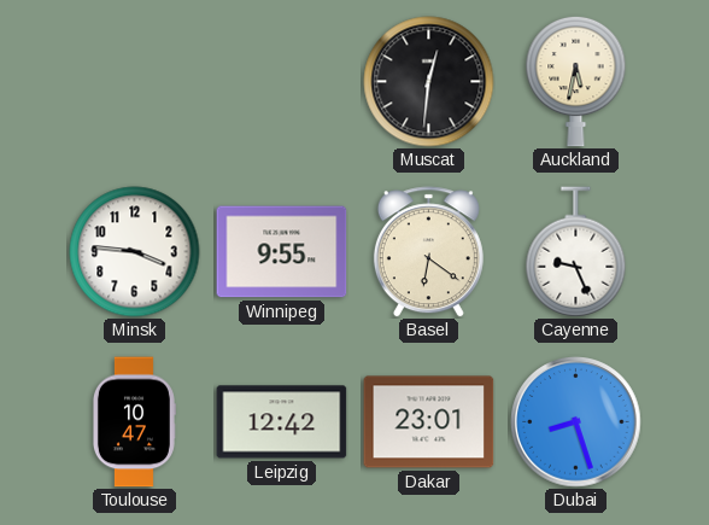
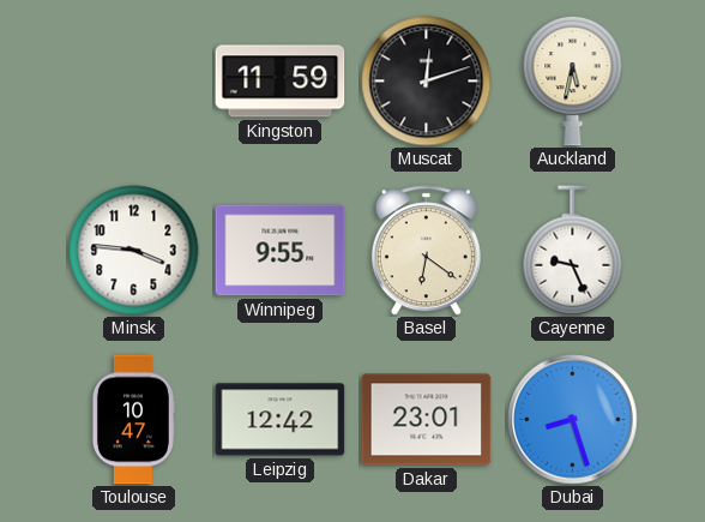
Kingston: none -> 11:59
Muscat: 12:31 -> 12:12
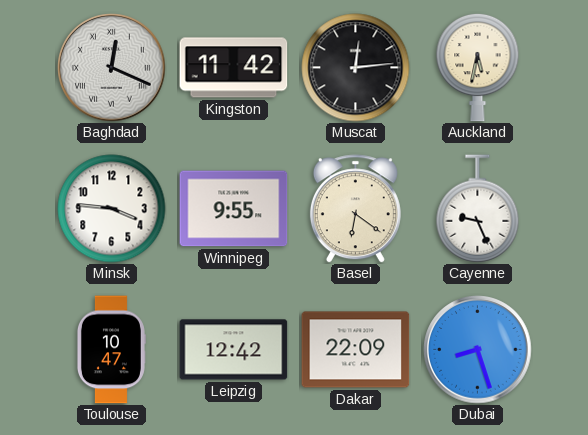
Baghdad: none -> 12:19
Kingston: 11:59 -> 11:42
Muscat: 12:12 -> 12:14
Dakar: 23:01 -> 22:09
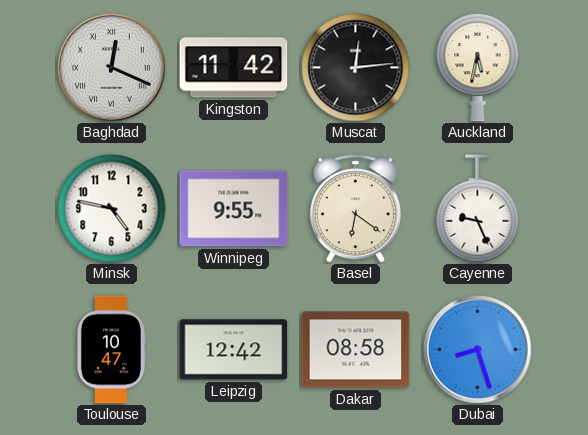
Minsk: 3:46 -> 4:47
Dakar: 22:09 -> 08:58
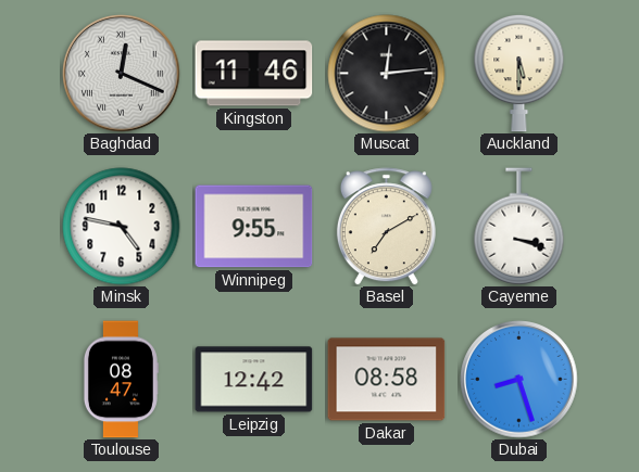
Kingston: 11:42 -> 11:46
Auckland: 5:32 -> 5:30
Basel: 6:21 -> 7:10
Cayenne: 9:26 -> 3:18
Toulouse: 10:47 -> 08:47
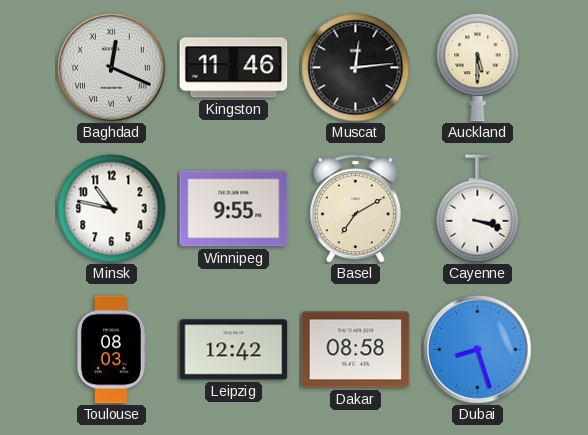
Minsk: 4:47 -> 10:47
Toulouse: 08:47 -> 08:03
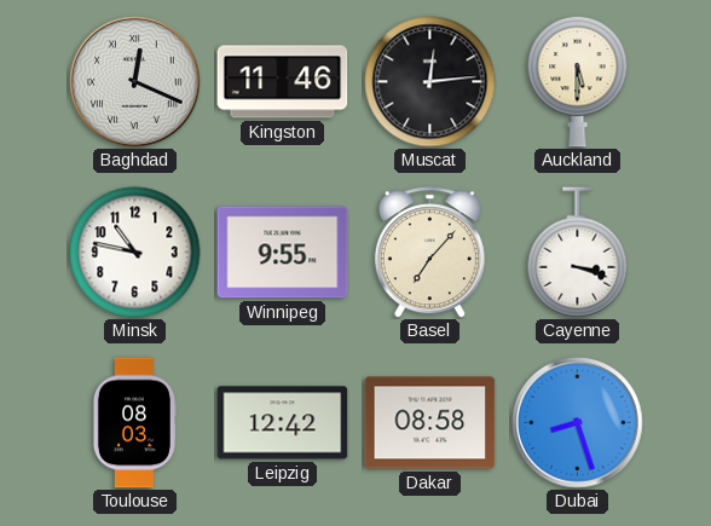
Basel: 7:10 -> 7:07
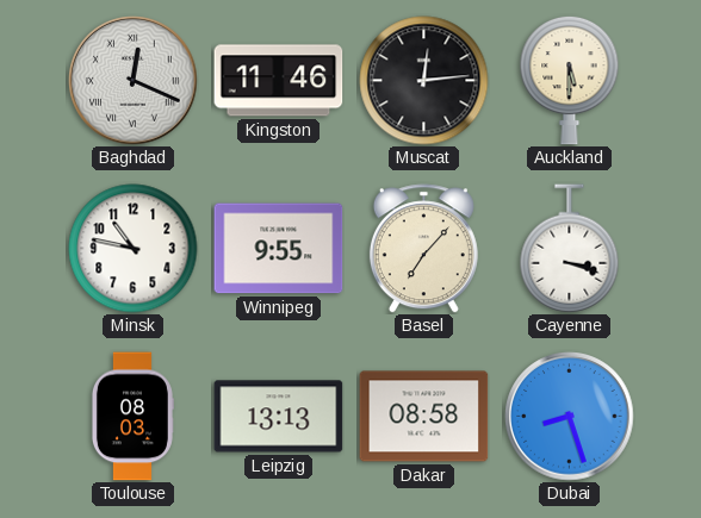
Leipzig: 12:42 -> 13:13
